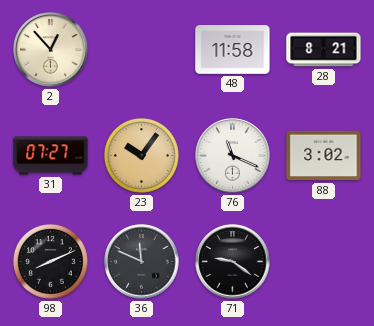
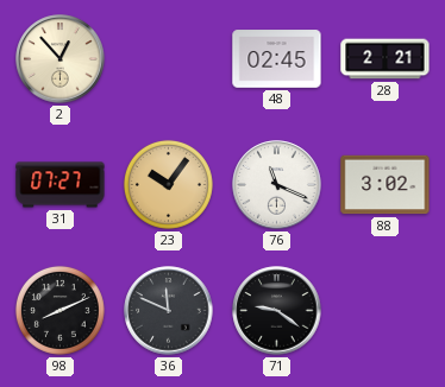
48: 11:58 -> 02:45
28: 8:21 -> 2:21
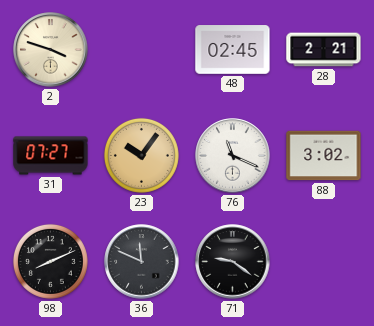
2: 12:53 -> 3:48
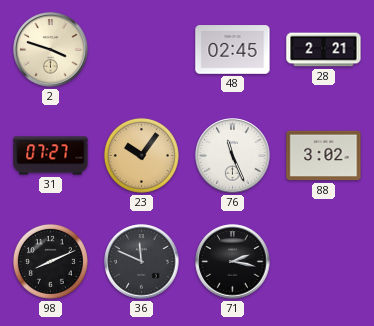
76: 11:19 -> 11:26
71: 9:21 -> 2:17
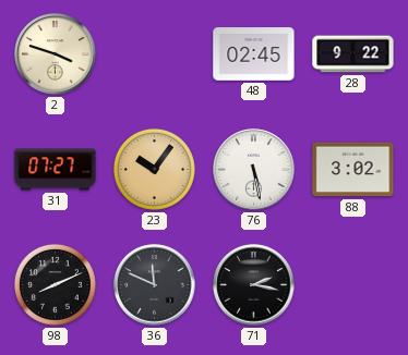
28: 2:21 -> 9:22
76: 11:26 -> 5:28
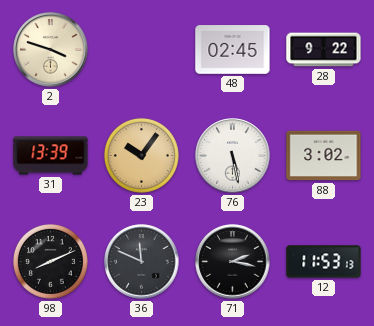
31: 07:27 -> 13:39
12: none -> 11:53
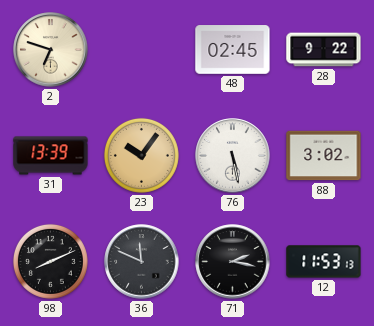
2: 3:48 -> 6:48
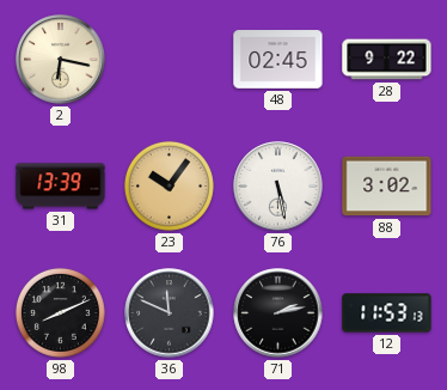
2: 6:48 -> 6:17
71: 2:17 -> 2:13
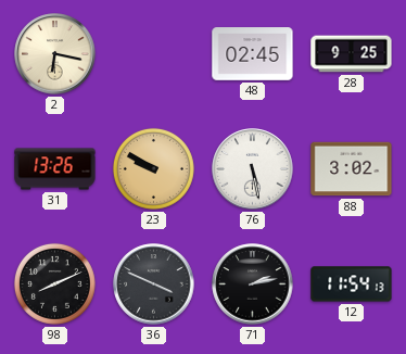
28: 9:22 -> 9:25
31: 13:39 -> 13:26
23: 10:06 -> 9:50
36: 11:49 -> 3:49
12: 11:53 -> 11:54
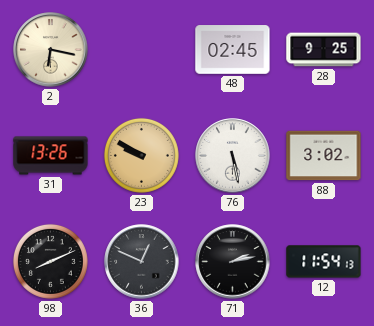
36: 3:49 -> 12:49
